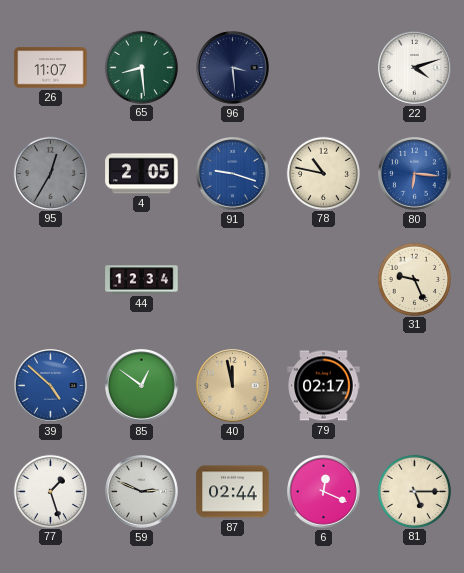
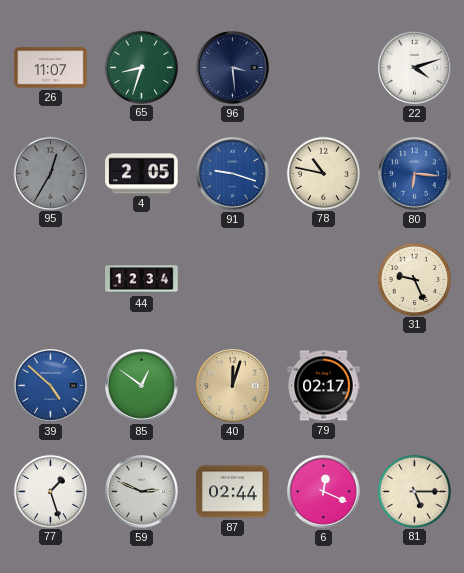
65: 8:29 -> 8:33
40: 11:58 -> 12:03
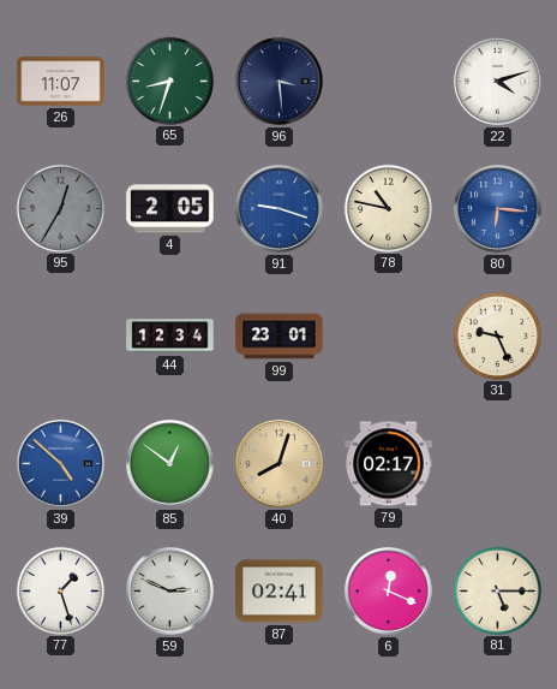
99: none -> 23:01
40: 12:03 -> 8:03
87: 02:44 -> 02:41
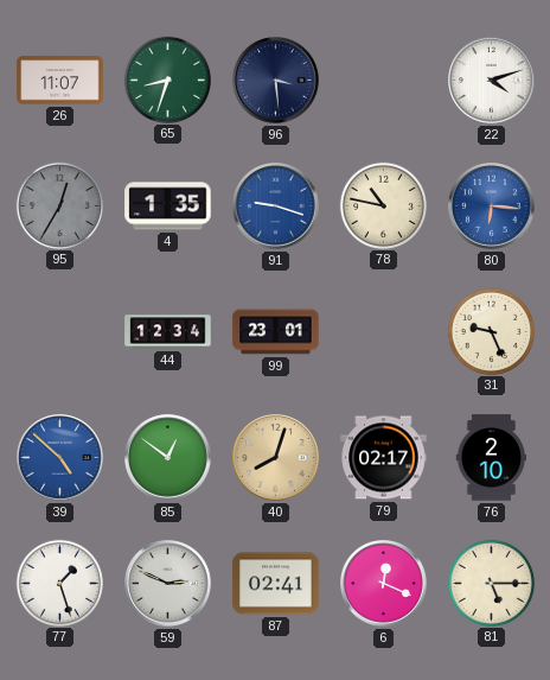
4: 2:05 -> 1:35
76: none -> 2:10
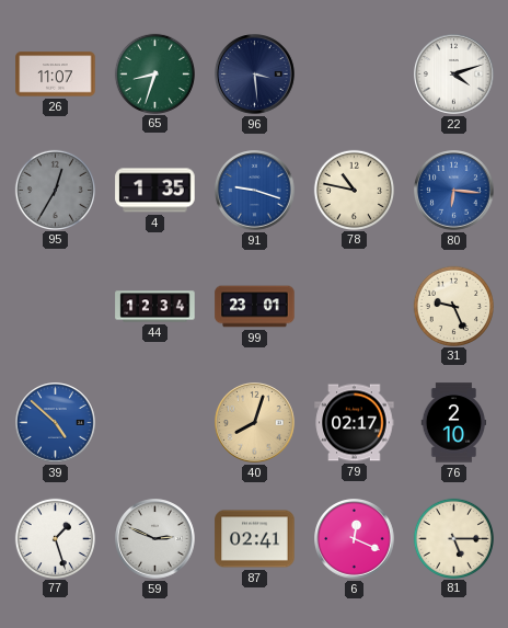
85: 12:51 -> none
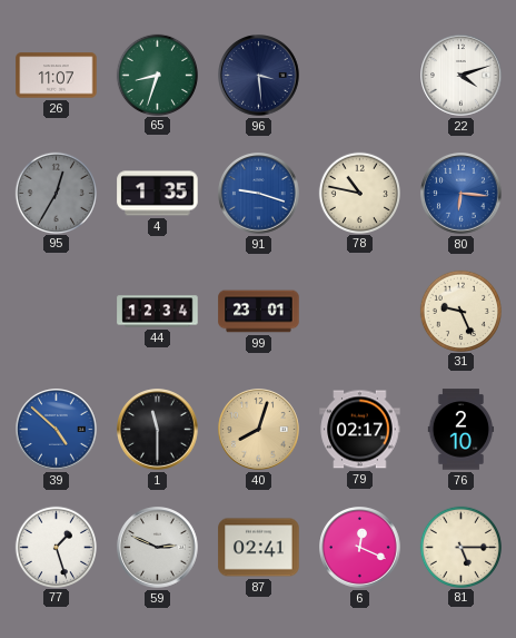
1: none -> 11:30
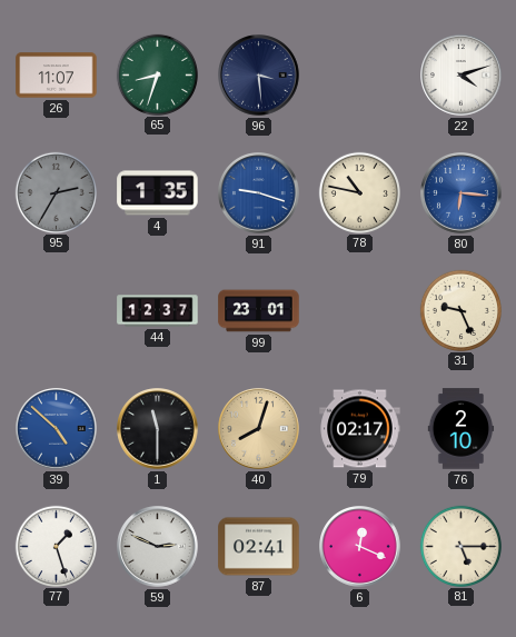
95: 12:35 -> 2:35
44: 12:34 -> 12:37
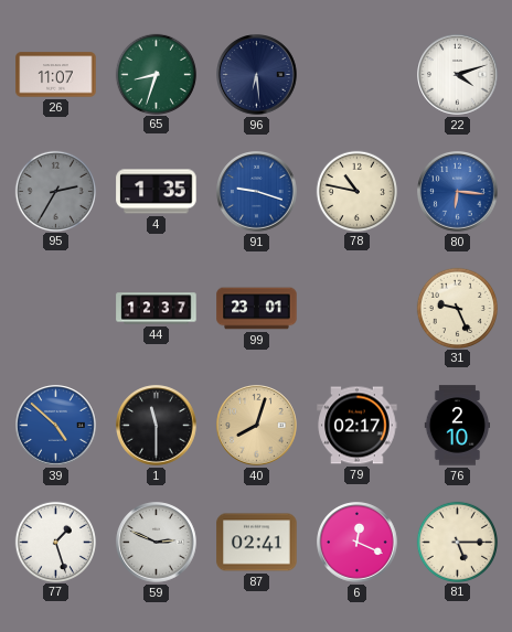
96: 3:29 -> 6:29
